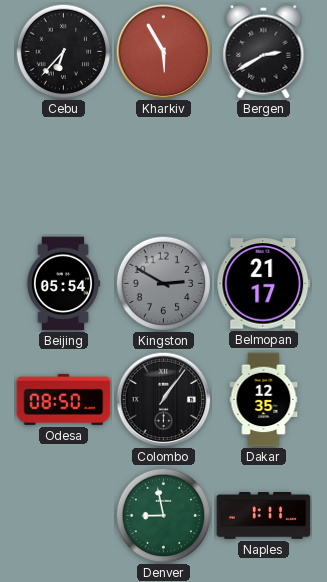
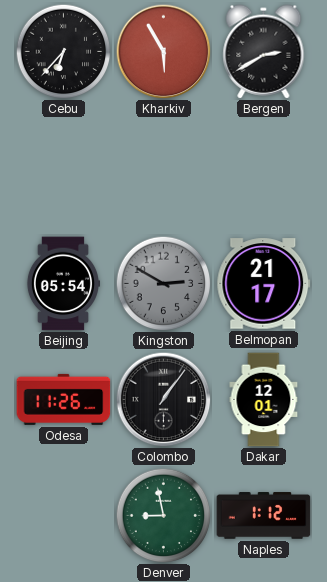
Odesa: 08:50 -> 11:26
Dakar: 12:35 -> 12:01
Naples: 1:11 -> 1:12
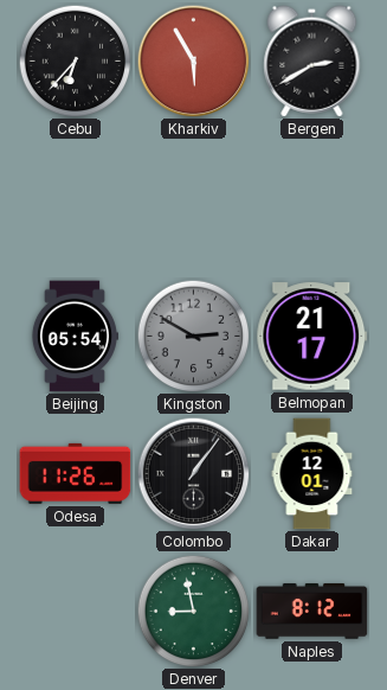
Naples: 1:12 -> 8:12
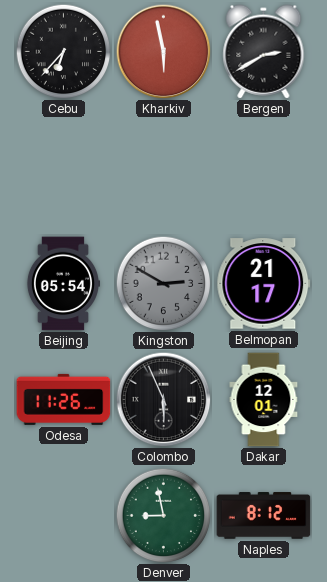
Kharkiv: 5:55 -> 5:58
Colombo: 1:06 -> 5:56
